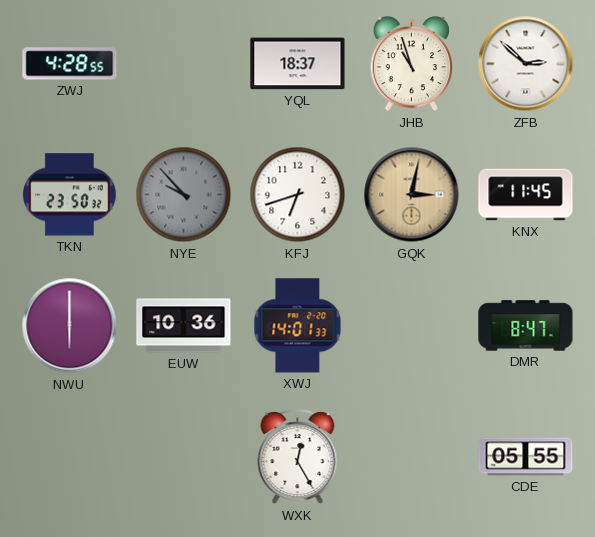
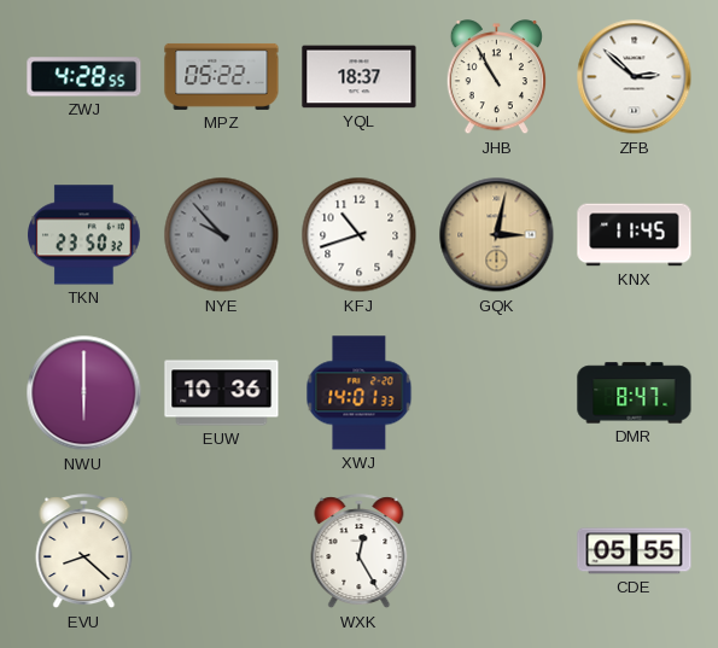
MPZ: none -> 05:22
JHB: 10:57 -> 10:55
KFJ: 6:42 -> 10:42
EVU: none -> 8:22
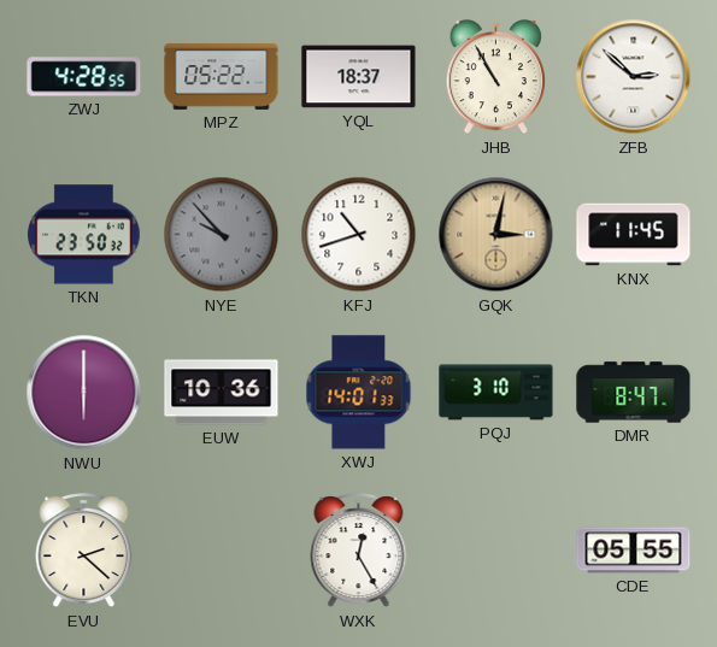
PQJ: none -> 3:10
EVU: 8:22 -> 2:22
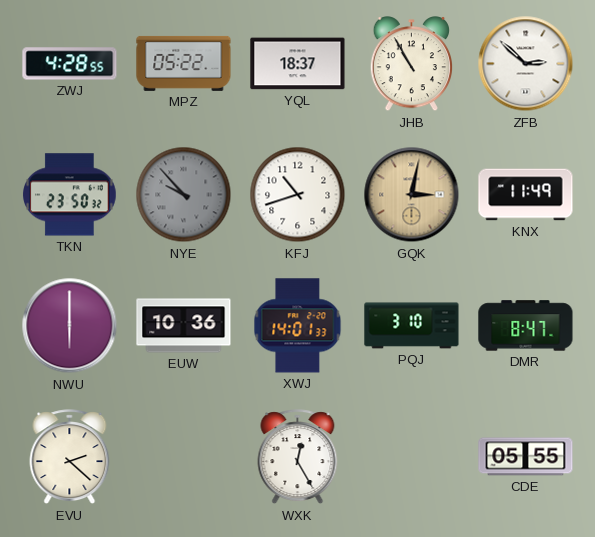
KNX: 11:45 -> 11:49
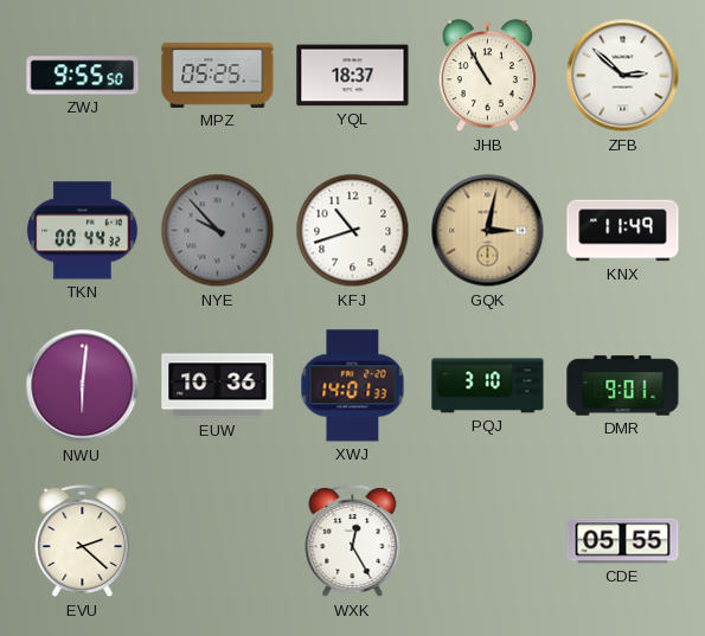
ZWJ: 4:28 -> 9:55
MPZ: 05:22 -> 05:25
TKN: 23:50 -> 00:44
NWU: 6:00 -> 6:01
DMR: 8:47 -> 9:01
